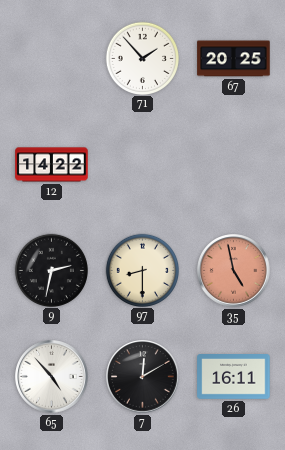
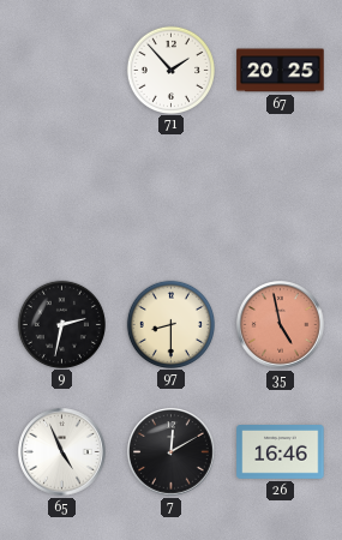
12: 14:22 -> none
65: 4:53 -> 4:56
26: 16:11 -> 16:46
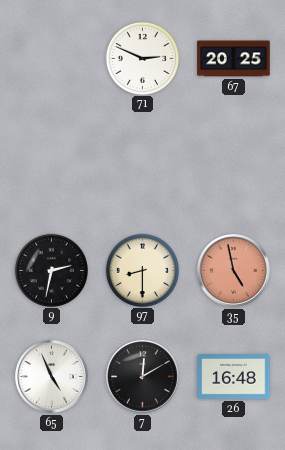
71: 1:53 -> 2:49
26: 16:46 -> 16:48
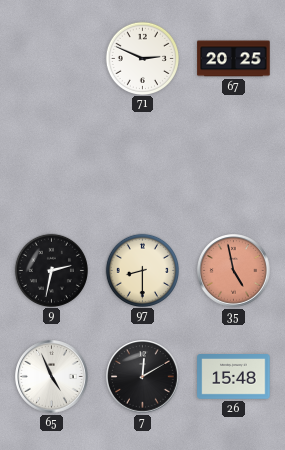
26: 16:48 -> 15:48
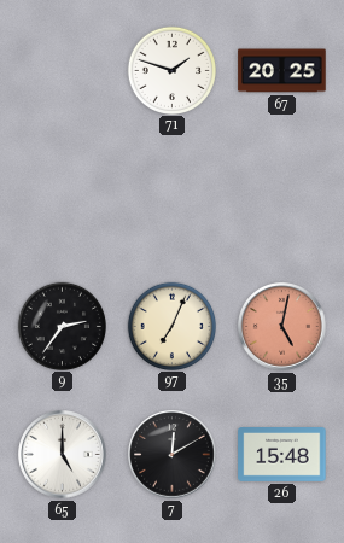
71: 2:49 -> 1:48
9: 2:32 -> 2:36
97: 8:30 -> 7:04
35: 4:58 -> 5:02
65: 4:56 -> 5:00
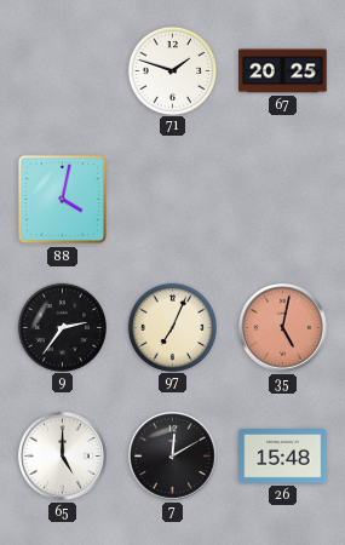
88: none -> 4:02
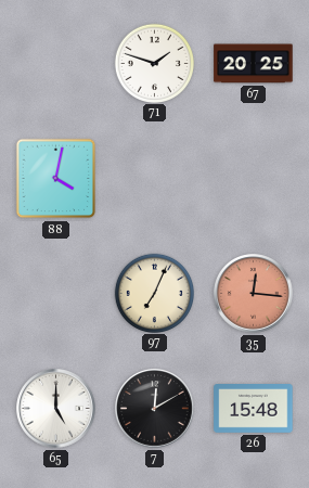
9: 2:36 -> none
35: 5:02 -> 12:16
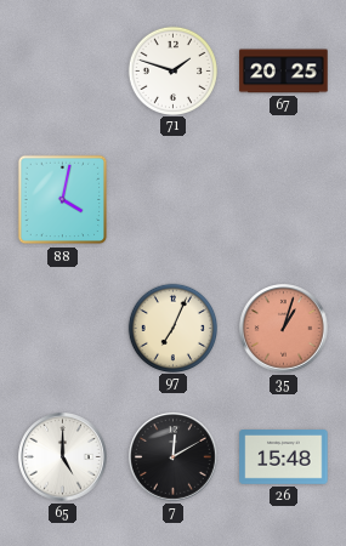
35: 12:16 -> 1:03
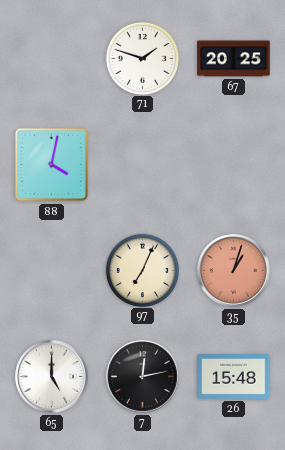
7: 12:10 -> 12:13
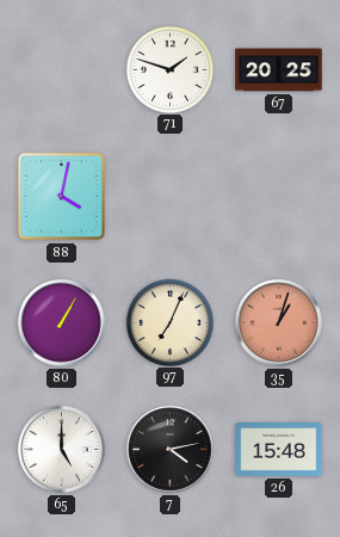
80: none -> 1:05
7: 12:13 -> 4:13
